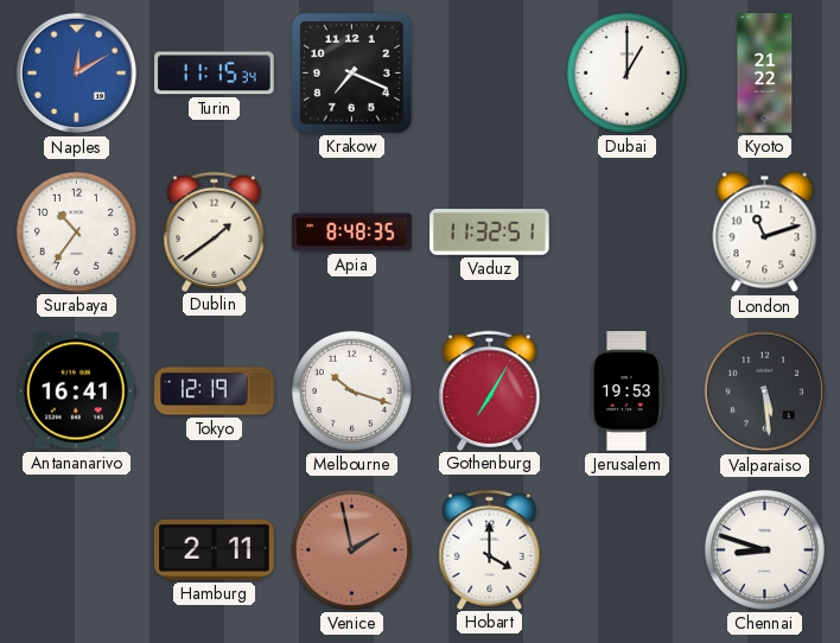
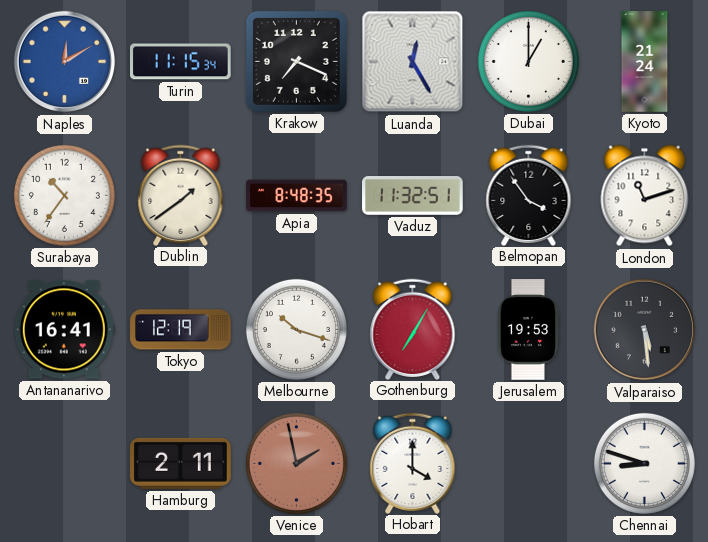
Luanda: none -> 12:25
Kyoto: 21:22 -> 21:24
Belmopan: none -> 3:54
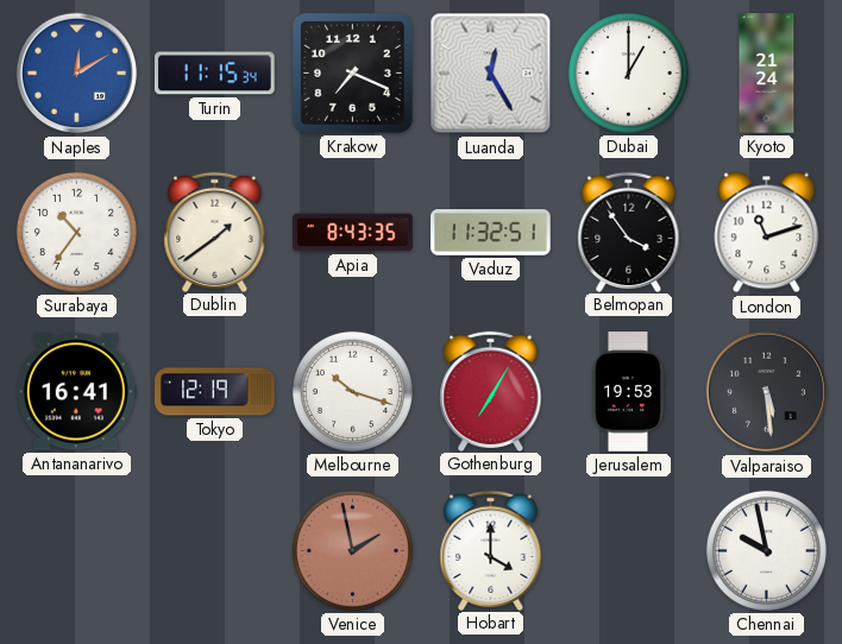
Apia: 8:48 -> 8:43
Hamburg: 2:11 -> none
Chennai: 8:48 -> 9:58
